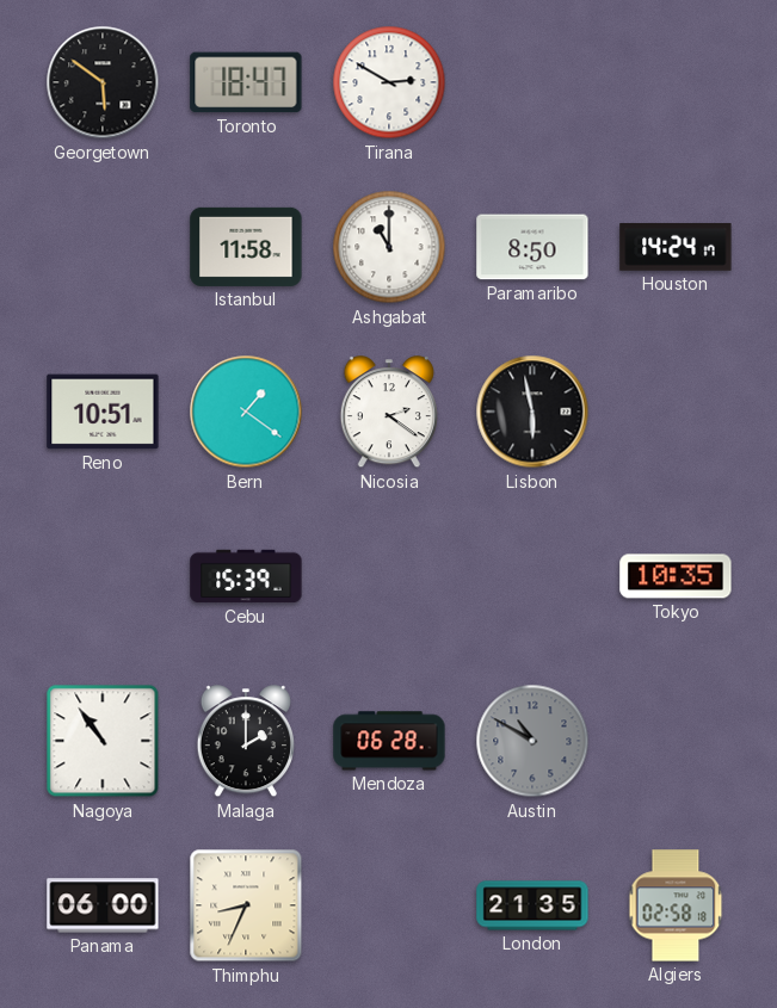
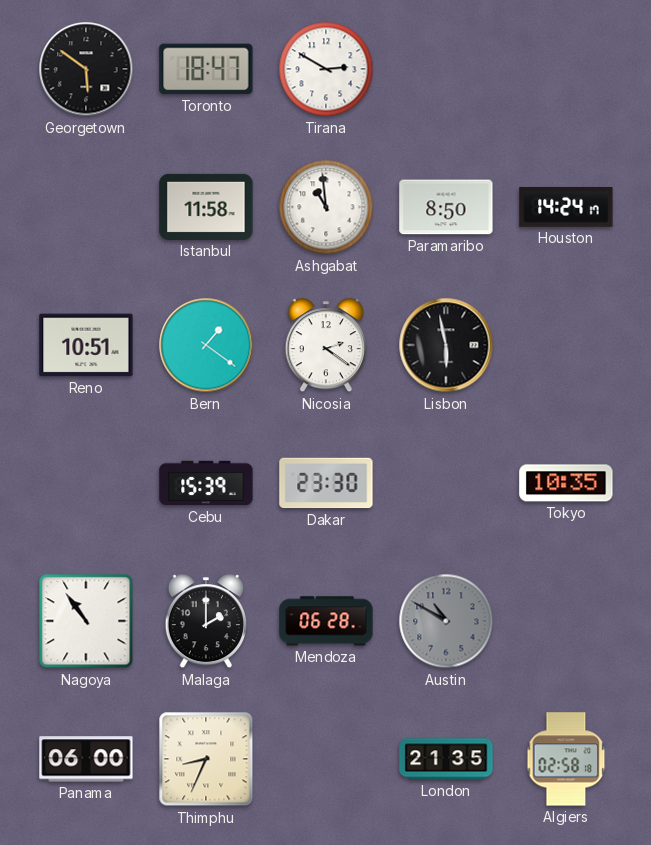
Ashgabat: 11:00 -> 10:59
Dakar: none -> 23:30
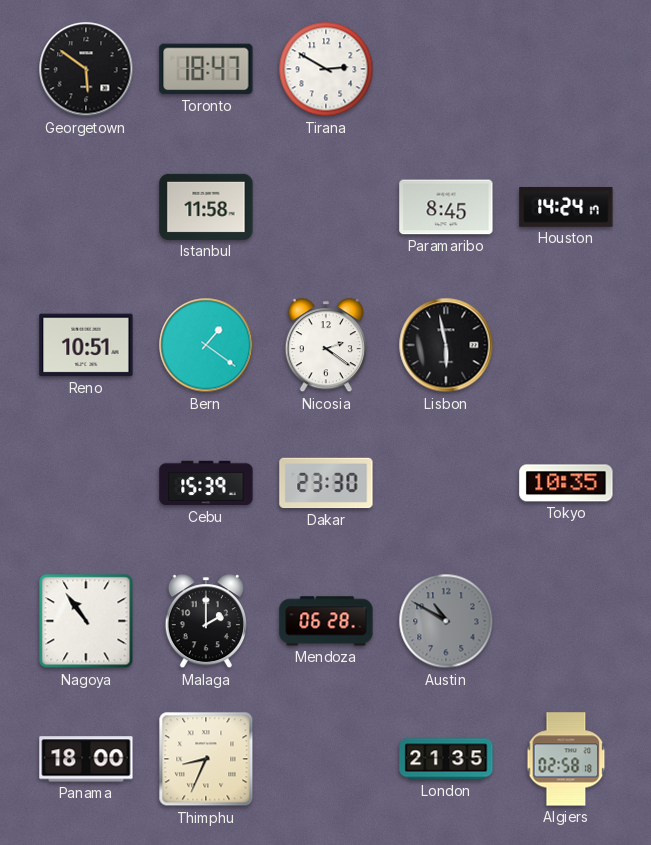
Ashgabat: 10:59 -> none
Paramaribo: 8:50 -> 8:45
Panama: 06:00 -> 18:00
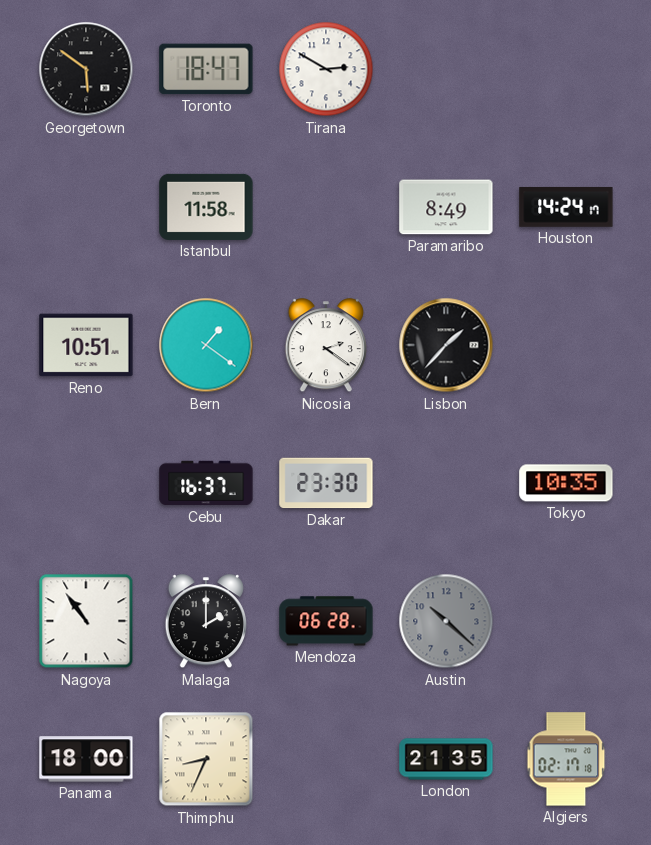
Paramaribo: 8:45 -> 8:49
Lisbon: 5:58 -> 1:37
Cebu: 15:39 -> 16:37
Austin: 10:50 -> 10:22
Algiers: 02:58 -> 02:17
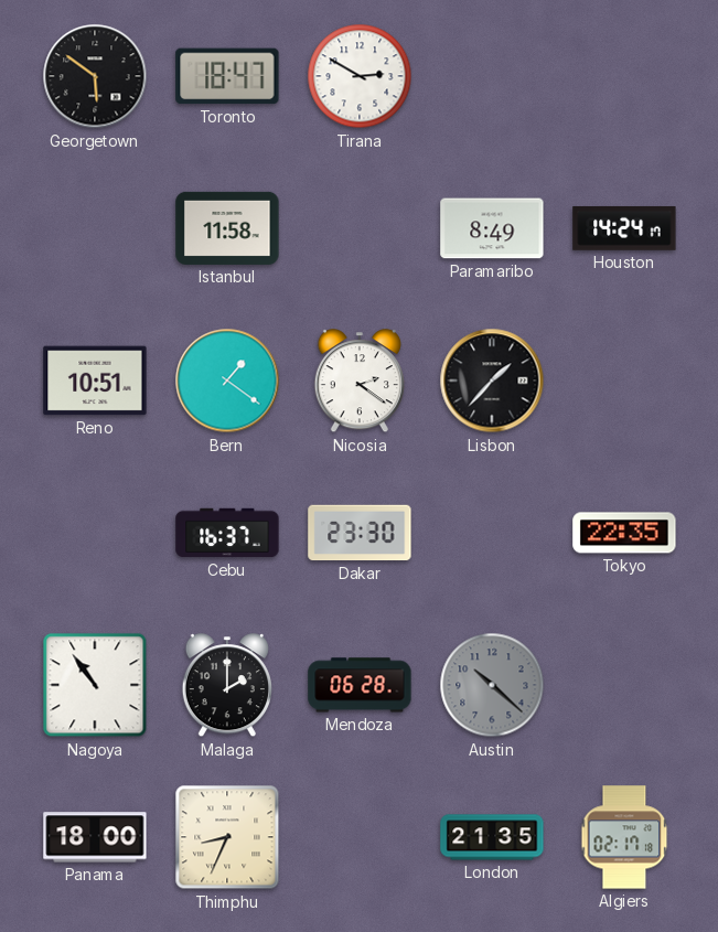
Tokyo: 10:35 -> 22:35
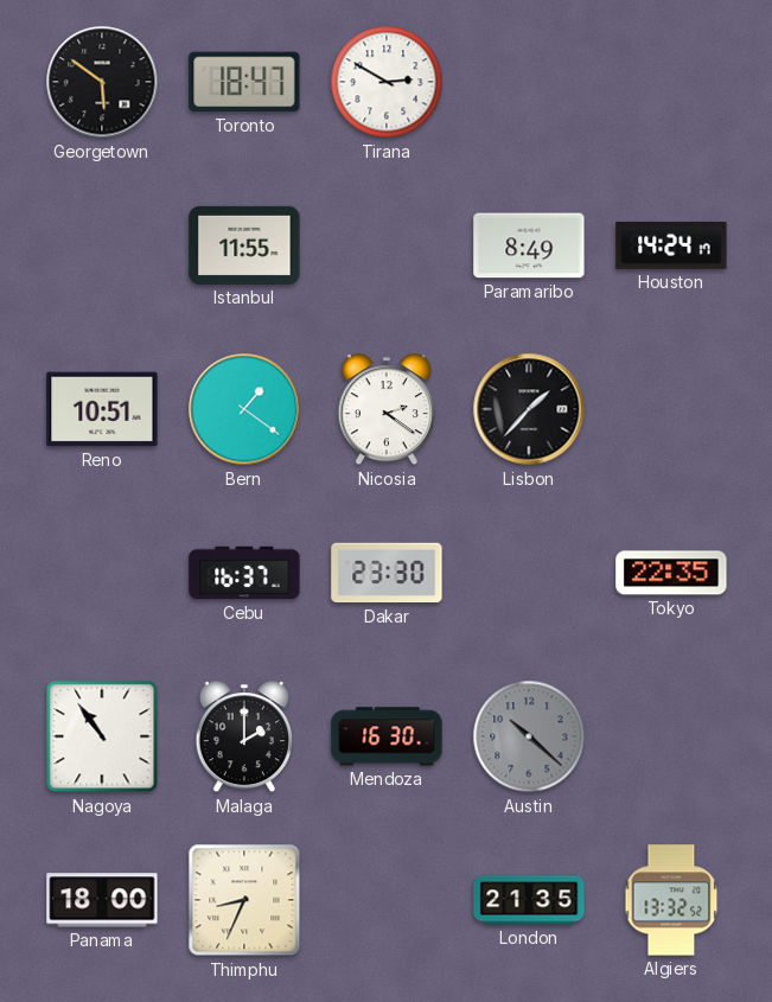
Istanbul: 11:58 -> 11:55
Mendoza: 06:28 -> 16:30
Algiers: 02:17 -> 13:32
